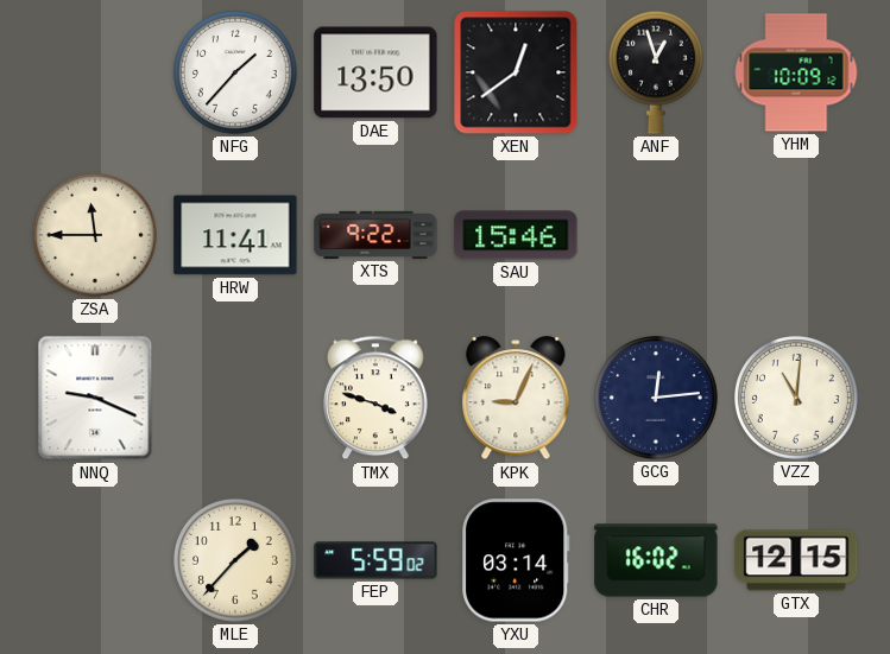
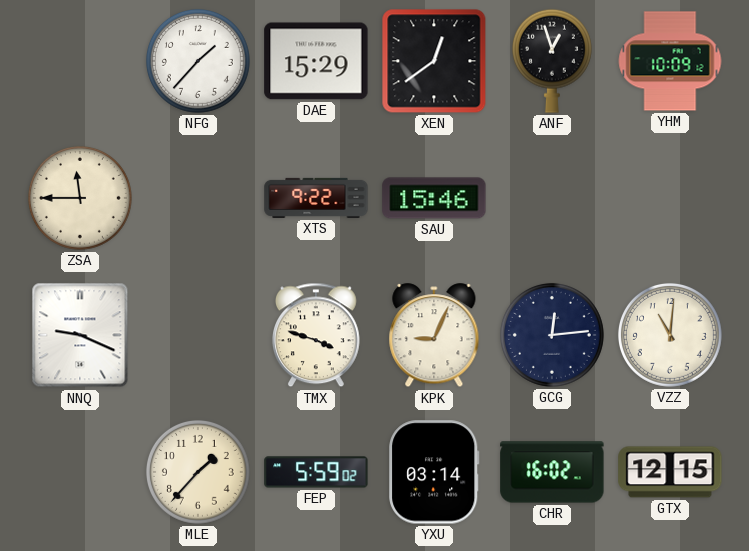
DAE: 13:50 -> 15:29
HRW: 11:41 -> none
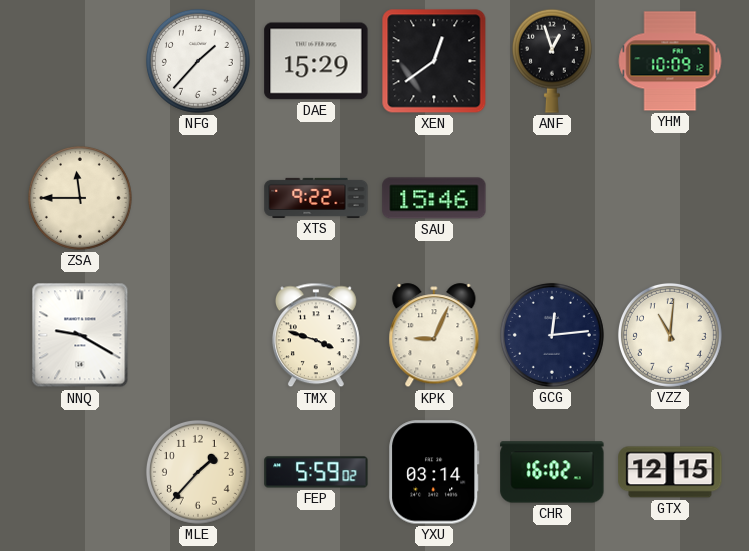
NNQ: 9:19 -> 9:20
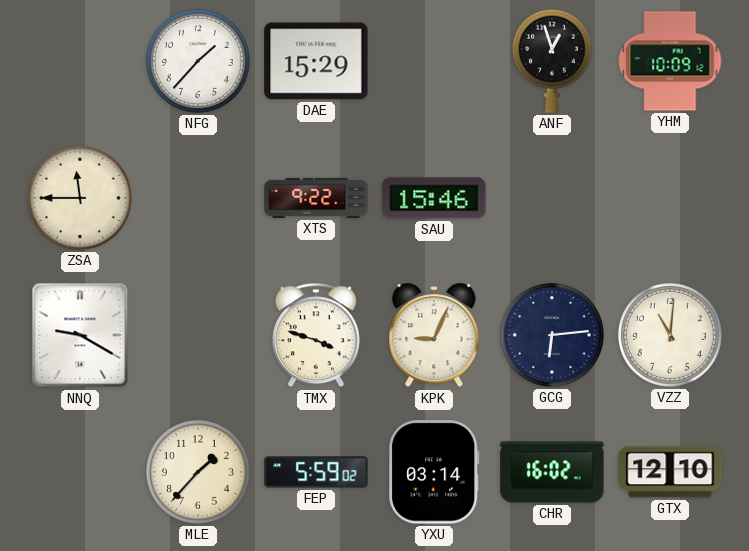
XEN: 12:39 -> none
GCG: 12:14 -> 6:14
GTX: 12:15 -> 12:10
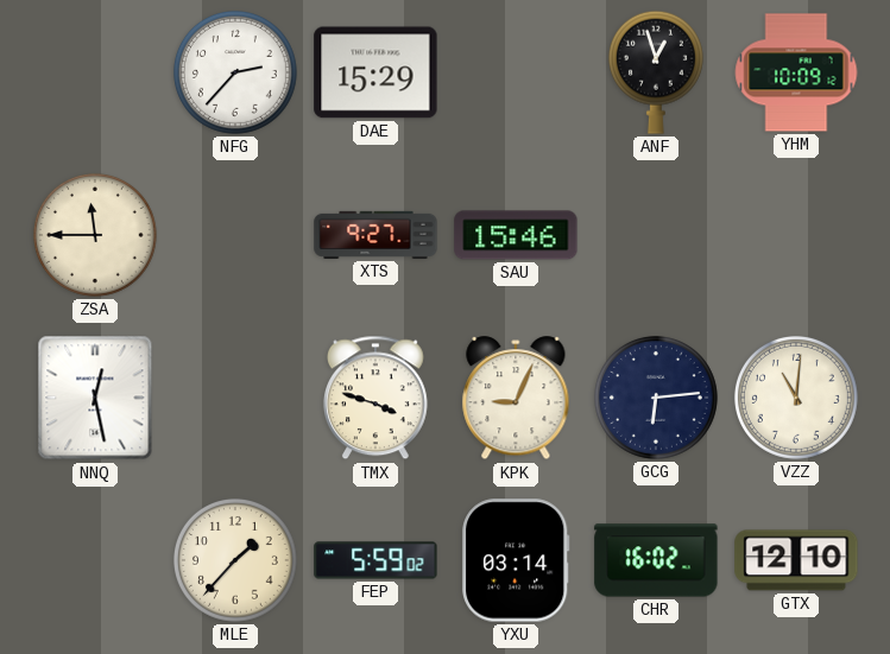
NFG: 1:37 -> 2:37
XTS: 9:22 -> 9:27
NNQ: 9:20 -> 12:28
